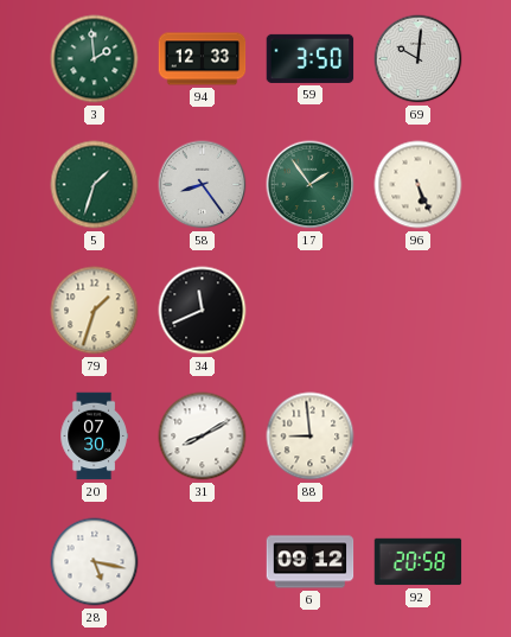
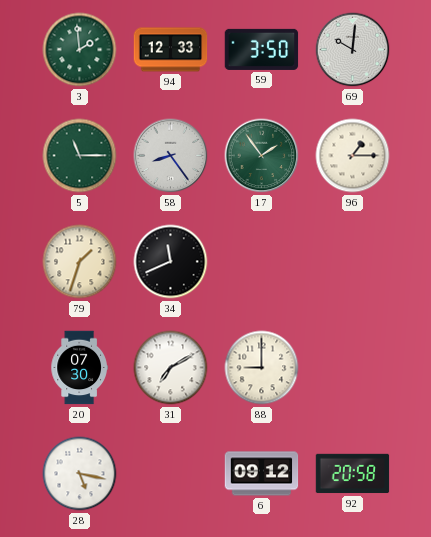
5: 1:33 -> 11:15
96: 5:26 -> 1:15
31: 8:10 -> 7:10
88: 8:59 -> 9:00
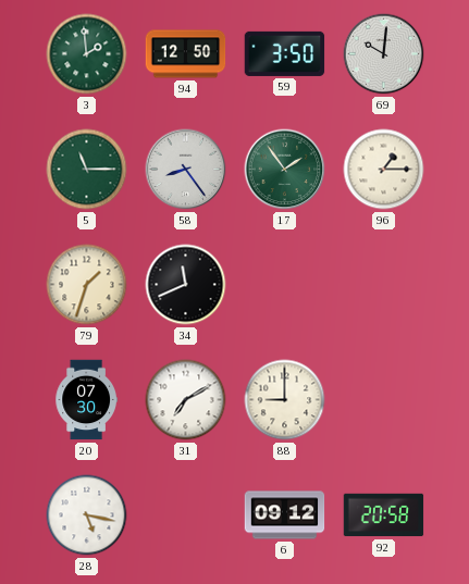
94: 12:33 -> 12:50
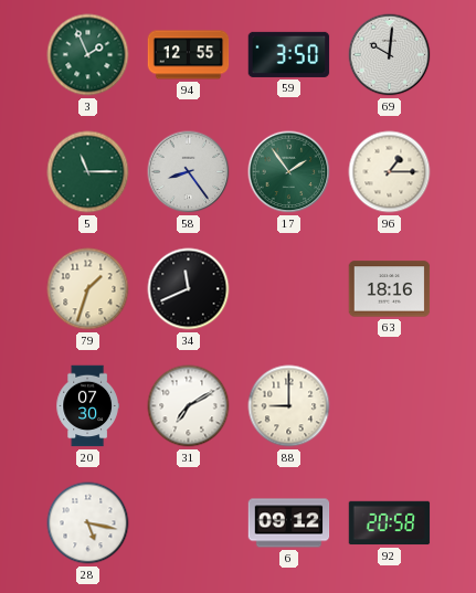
3: 1:59 -> 1:56
94: 12:50 -> 12:55
63: none -> 18:16
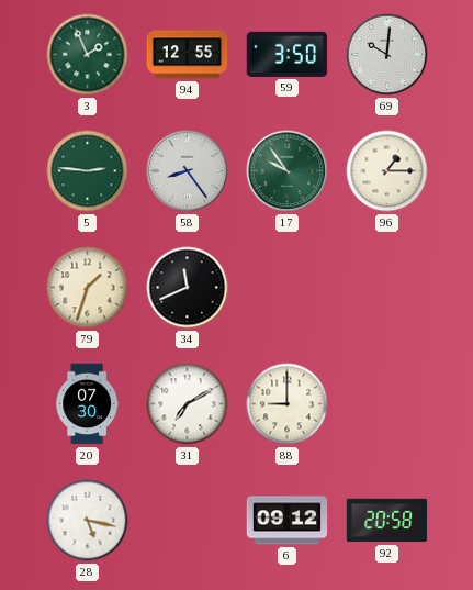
5: 11:15 -> 2:46
17: 1:54 -> 9:54
63: 18:16 -> none
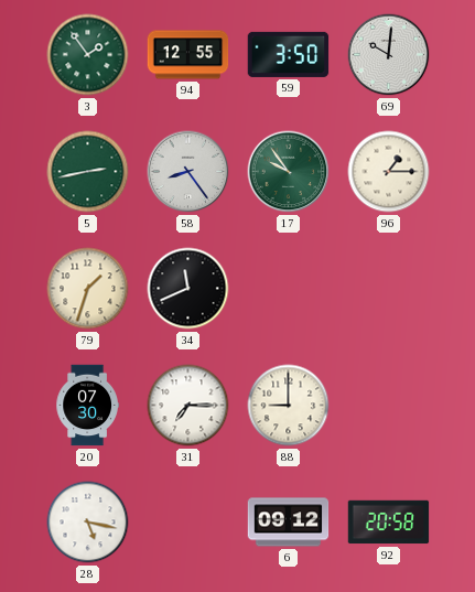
3: 1:56 -> 1:54
5: 2:46 -> 2:43
31: 7:10 -> 7:15
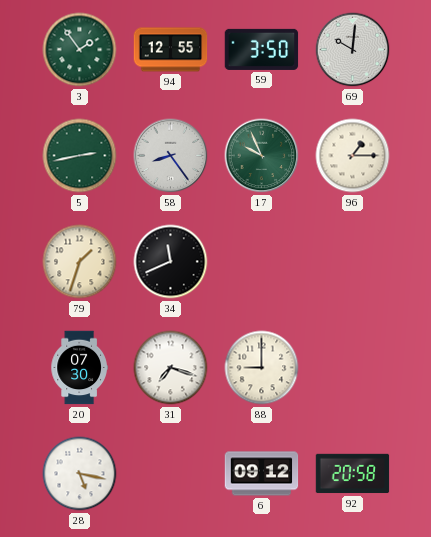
17: 9:54 -> 9:56
31: 7:15 -> 7:18
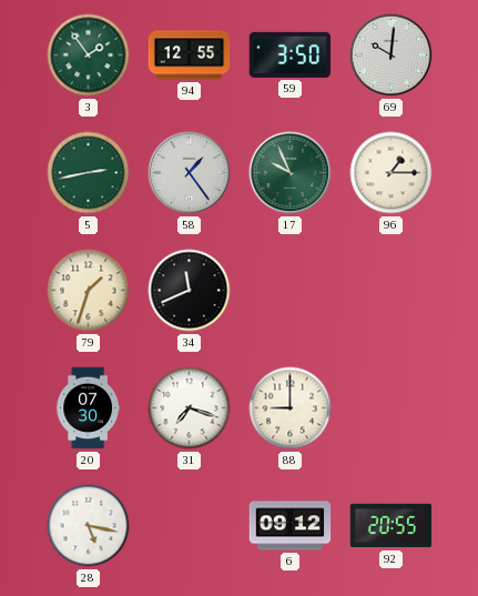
58: 8:24 -> 1:24
92: 20:58 -> 20:55
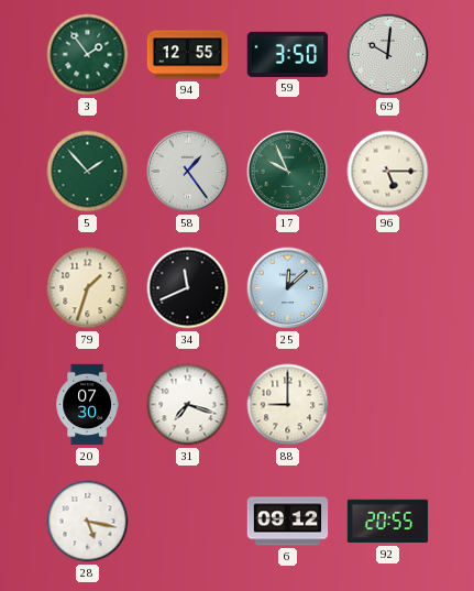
5: 2:43 -> 1:53
96: 1:15 -> 5:15
25: none -> 12:08
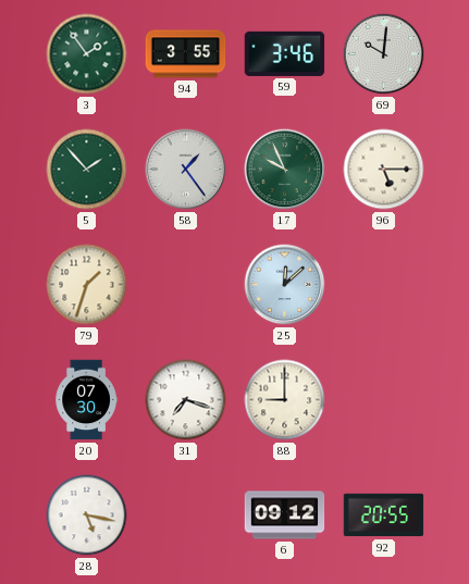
94: 12:55 -> 3:55
59: 3:50 -> 3:46
34: 11:41 -> none
